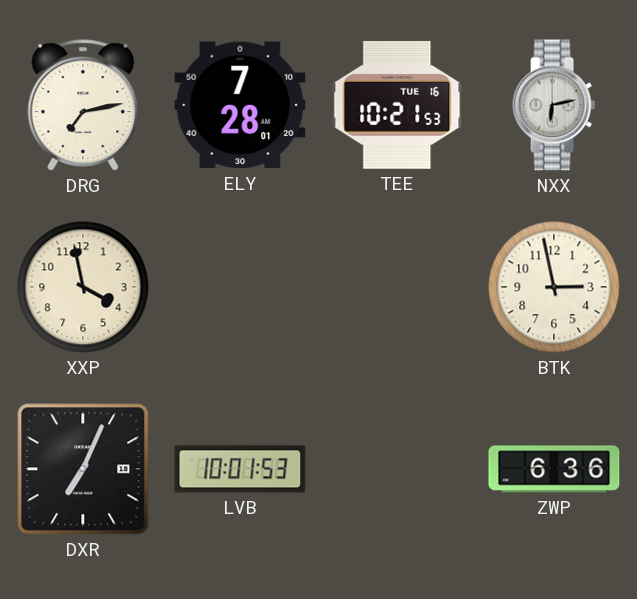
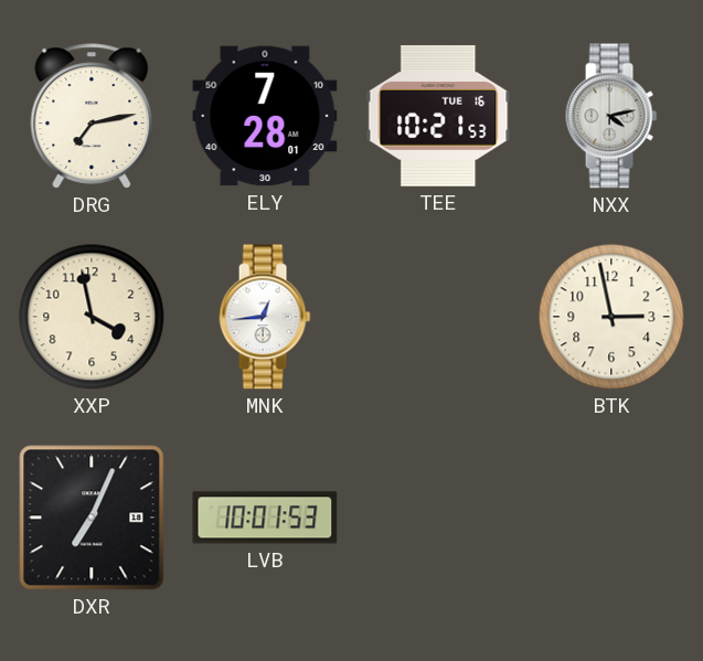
NXX: 6:13 -> 4:13
MNK: none -> 12:44
ZWP: 6:36 -> none
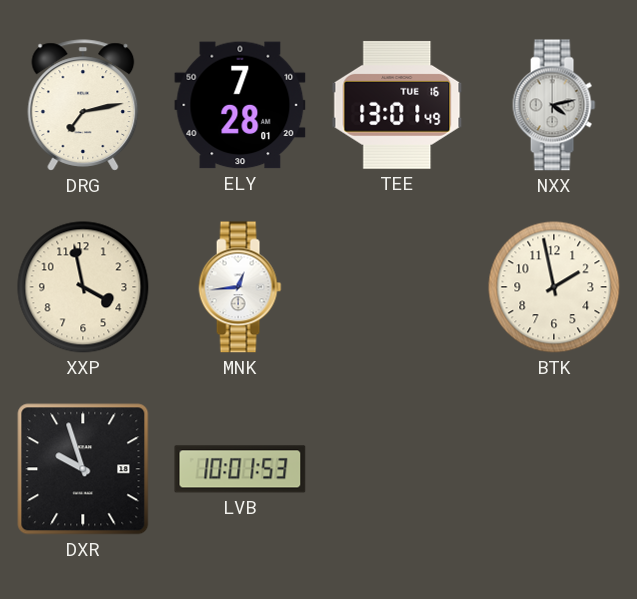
TEE: 10:21 -> 13:01
BTK: 2:58 -> 1:58
DXR: 7:04 -> 9:57
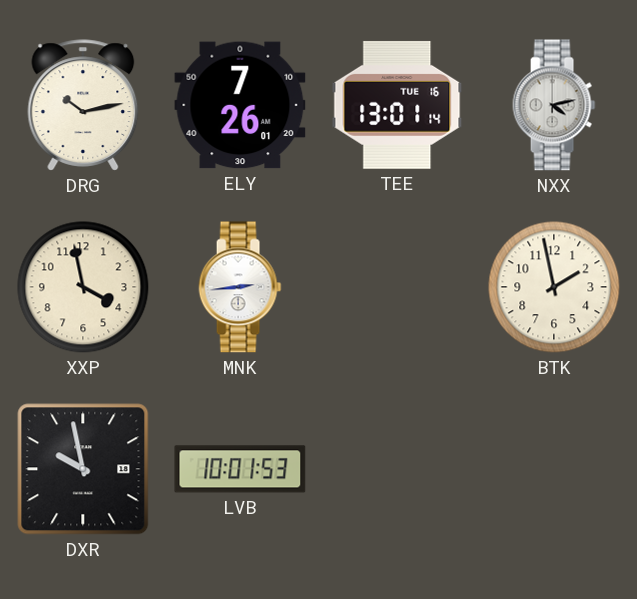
DRG: 7:13 -> 10:13
ELY: 7:28 -> 7:26
TEE: 13:01:49 -> 13:01:14
MNK: 12:44 -> 2:44
DXR: 9:57 -> 9:58
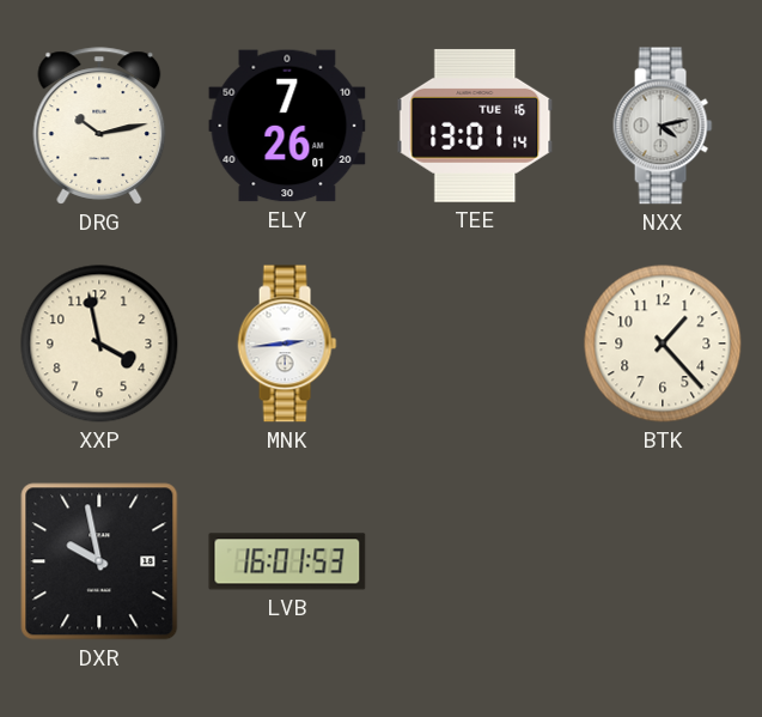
BTK: 1:58 -> 1:23
LVB: 10:01 -> 16:01
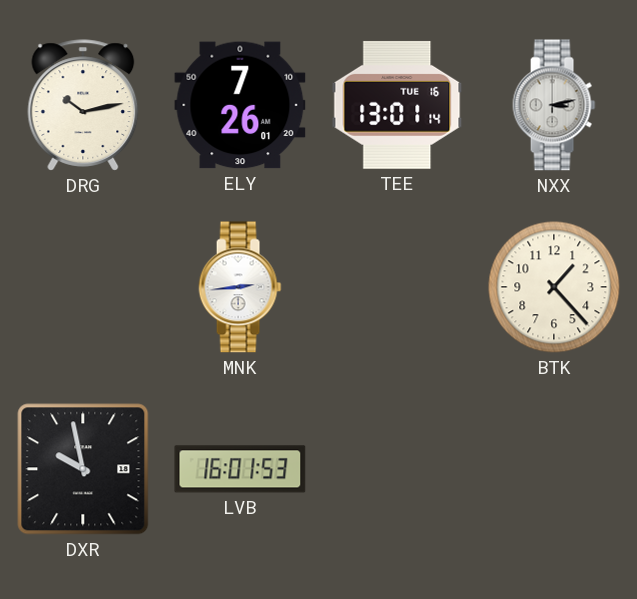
NXX: 4:13 -> 3:13
XXP: 3:58 -> none
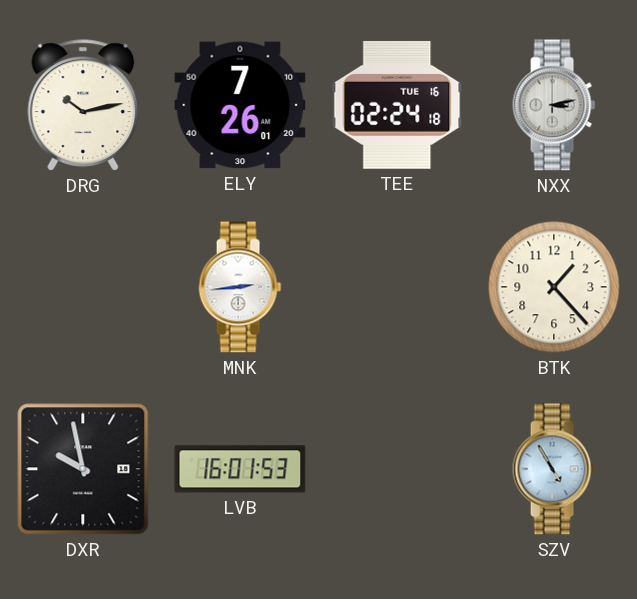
TEE: 13:01 -> 02:24
SZV: none -> 4:55
